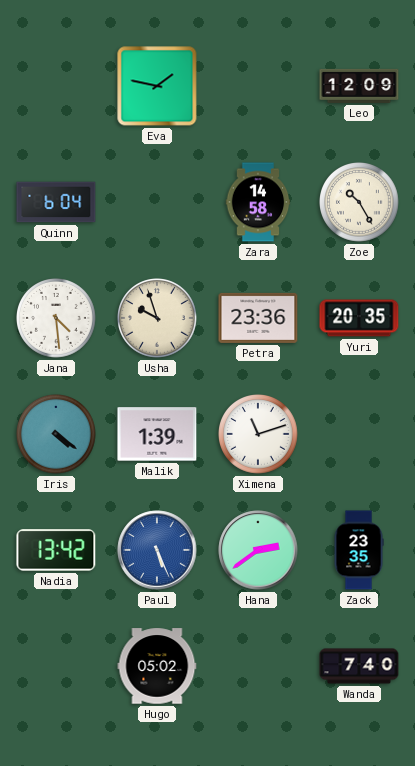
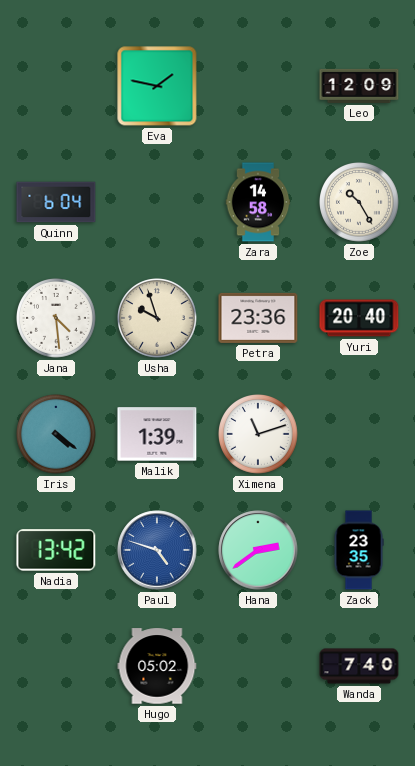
Yuri: 20:35 -> 20:40
Paul: 5:26 -> 4:48
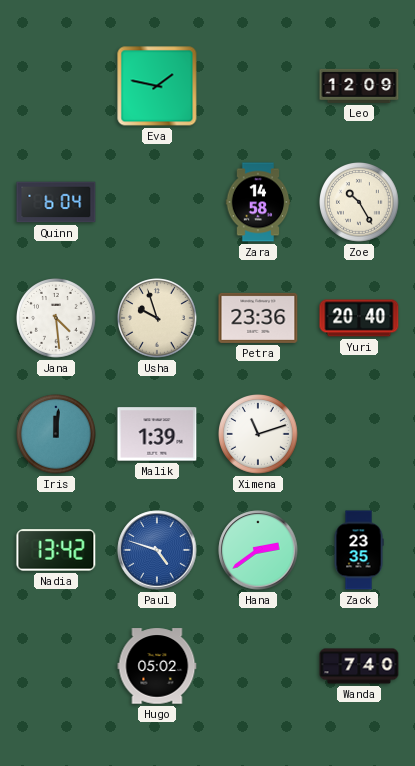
Iris: 4:21 -> 12:01
